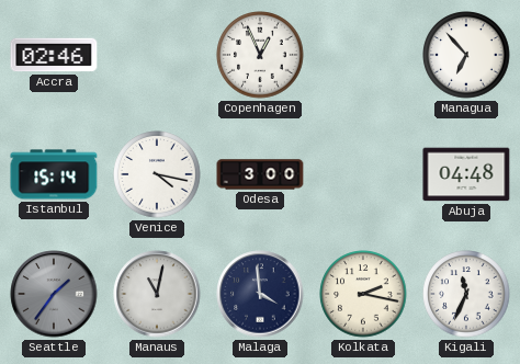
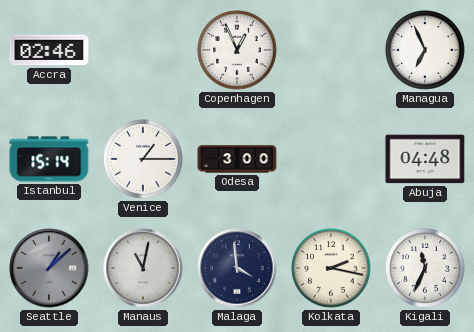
Managua: 6:53 -> 6:56
Venice: 4:17 -> 1:15
Seattle: 1:36 -> 1:08
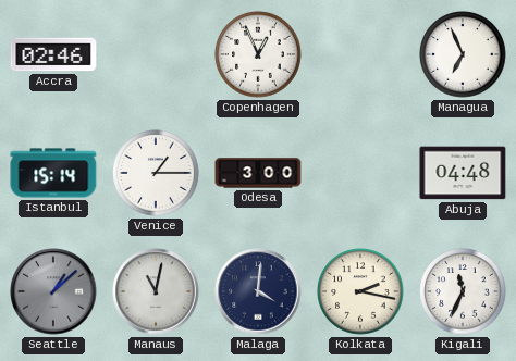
Malaga: 3:59 -> 4:01
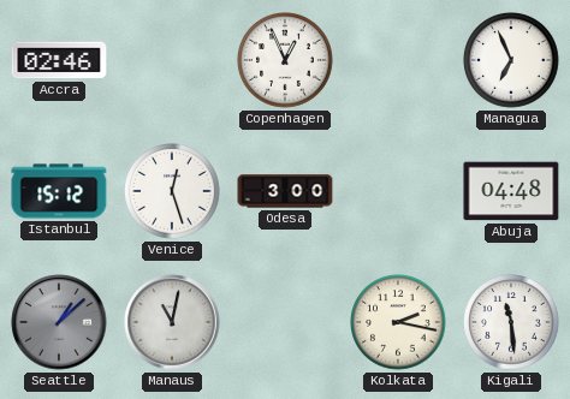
Istanbul: 15:14 -> 15:12
Venice: 1:15 -> 12:27
Malaga: 4:01 -> none
Kigali: 11:34 -> 11:29
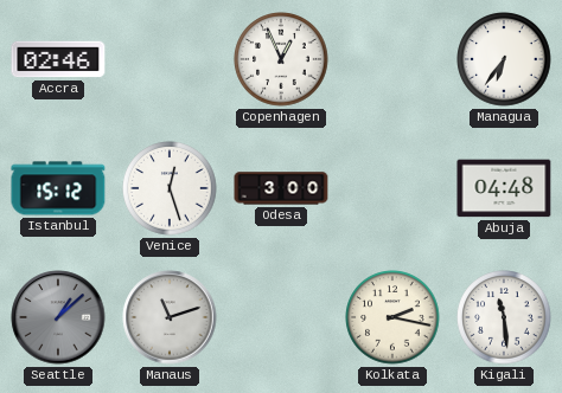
Managua: 6:56 -> 6:36
Manaus: 11:02 -> 11:12
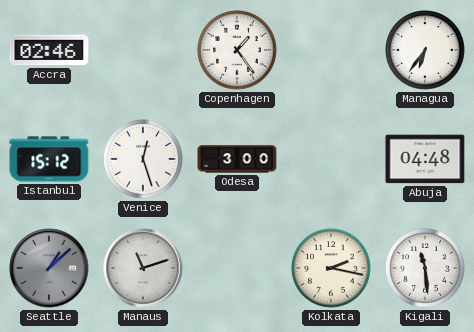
Copenhagen: 12:56 -> 1:24
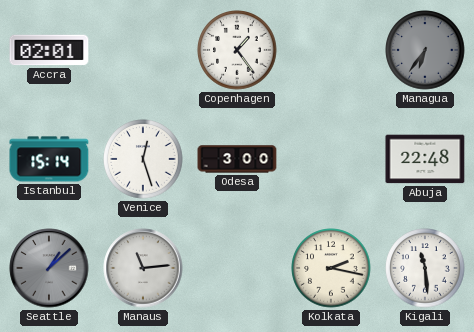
Accra: 02:46 -> 02:01
Managua dial: white -> grey
Istanbul: 15:12 -> 15:14
Abuja: 04:48 -> 22:48
Manaus: 11:12 -> 11:14
